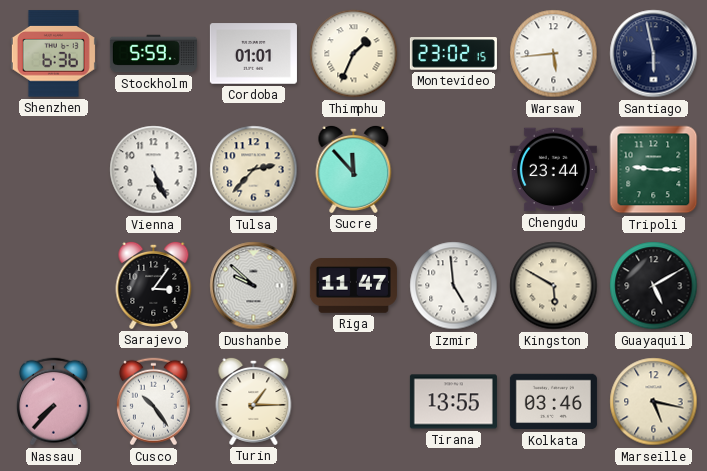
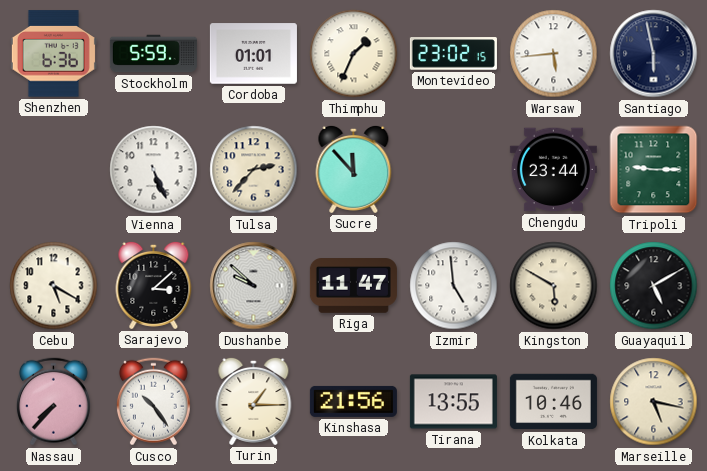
Cebu: none -> 5:20
Sarajevo: 3:06 -> 3:08
Kinshasa: none -> 21:56
Kolkata: 03:46 -> 10:46
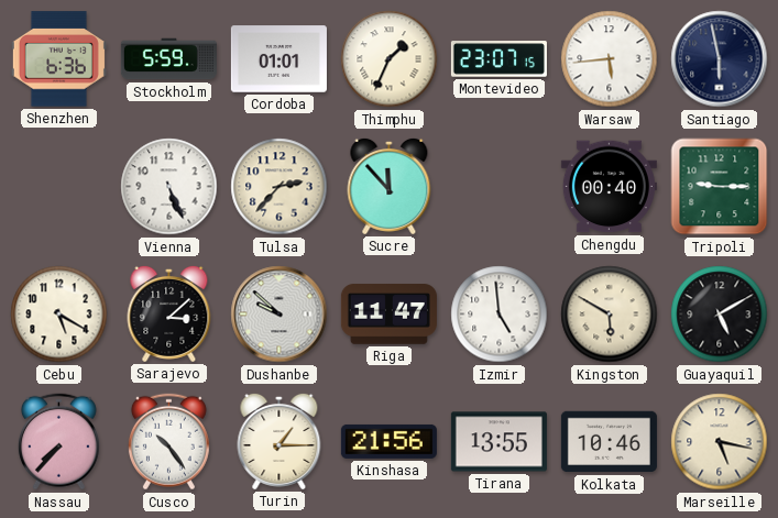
Montevideo: 23:02 -> 23:07
Chengdu: 23:44 -> 00:40
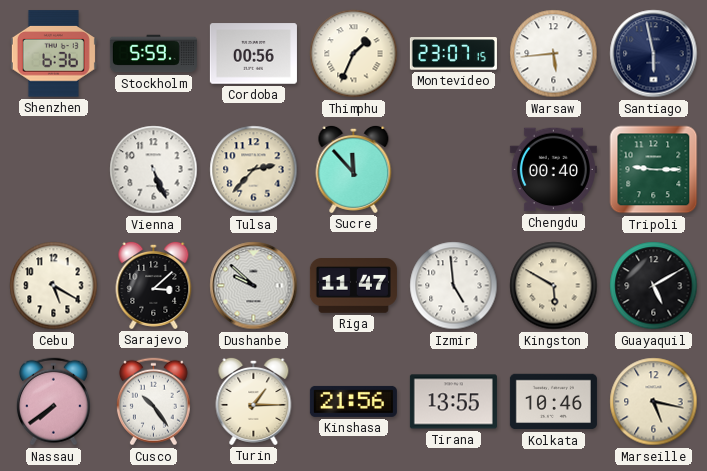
Cordoba: 01:01 -> 00:56
Nassau: 7:37 -> 7:39
